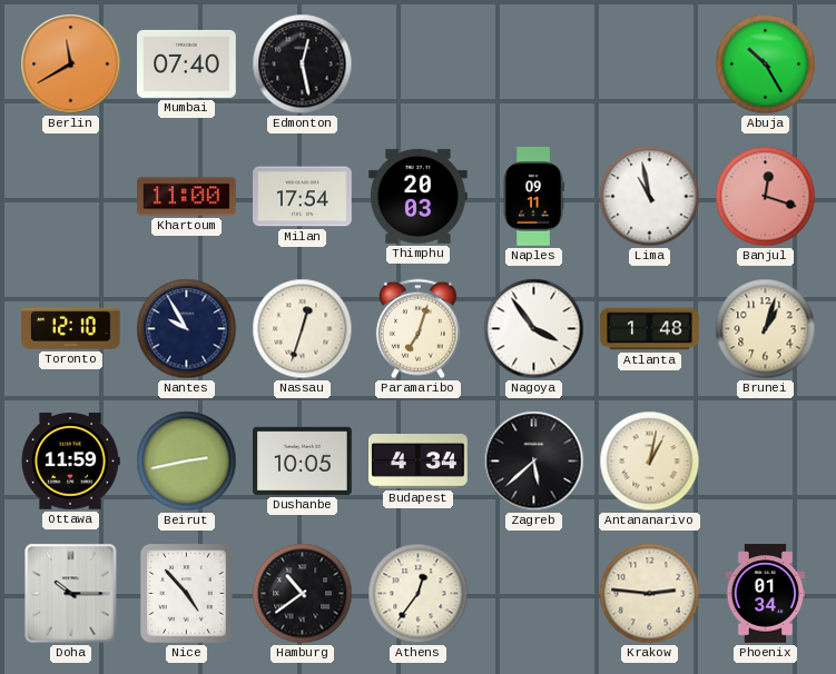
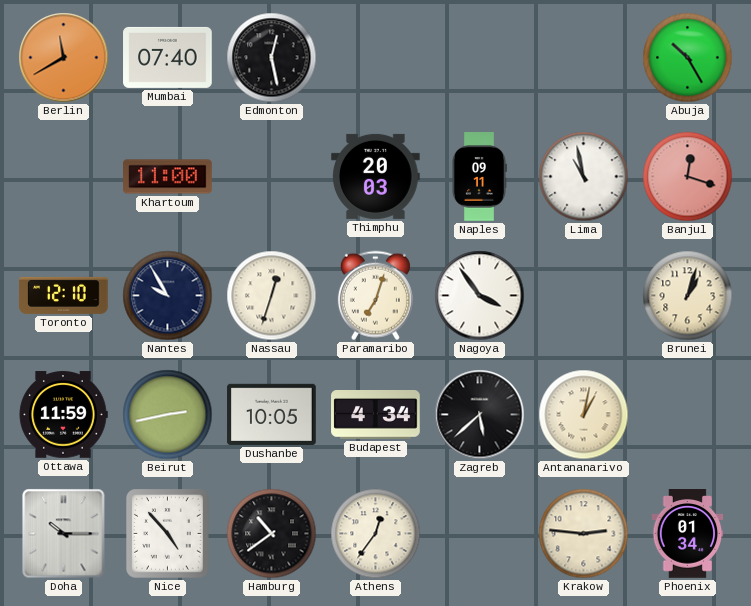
Milan: 17:54 -> none
Atlanta: 1:48 -> none
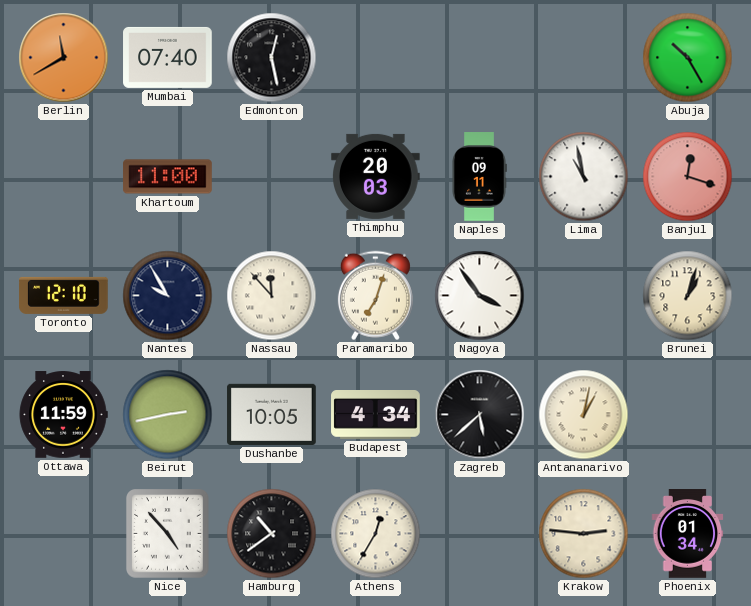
Nassau: 12:33 -> 11:53
Doha: 10:15 -> none
Athens: 12:36 -> 12:35
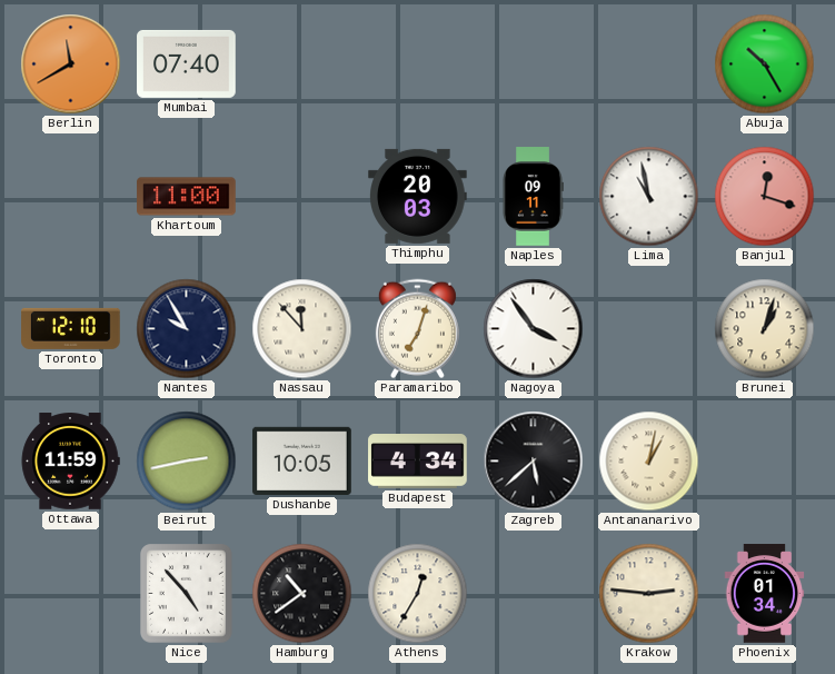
Edmonton: 12:28 -> none
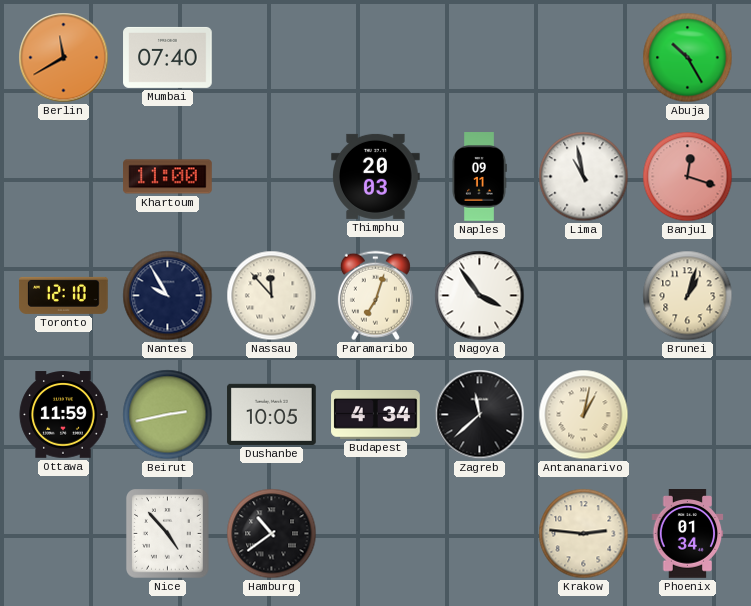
Zagreb: 5:38 -> 11:38
Athens: 12:35 -> none
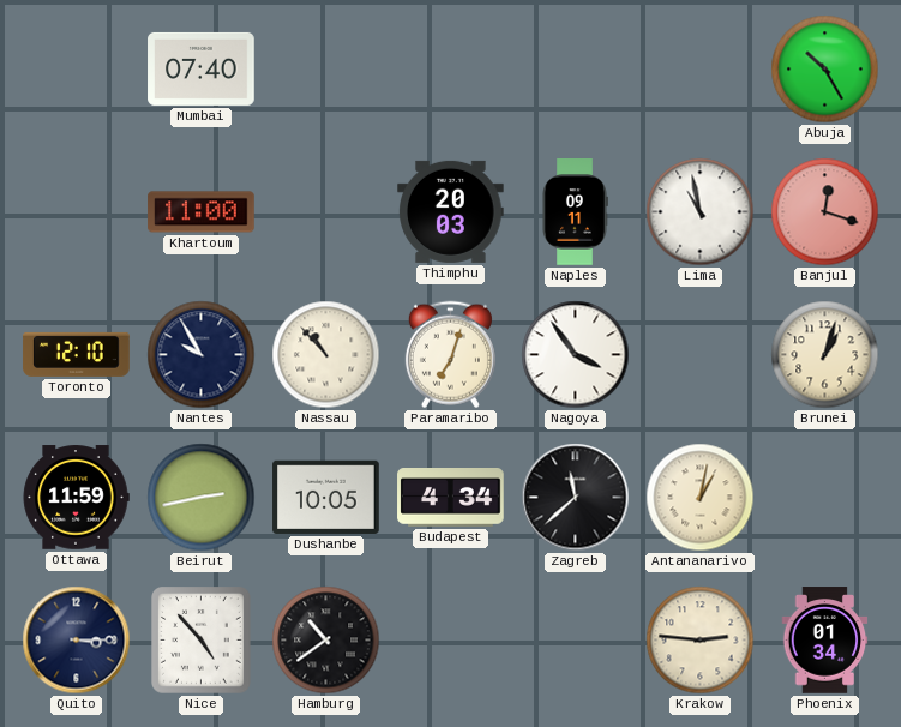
Berlin: 11:40 -> none
Nassau: 11:53 -> 10:53
Quito: none -> 3:15
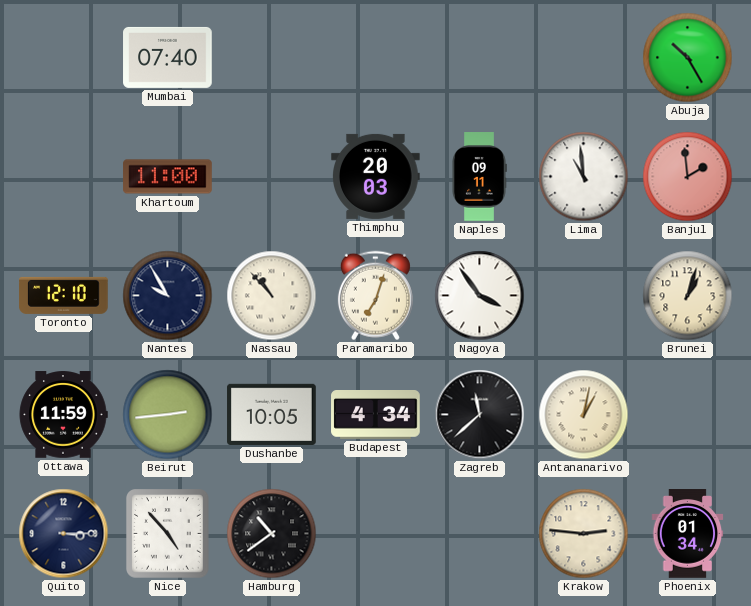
Lima: 10:58 -> 10:59
Banjul: 12:18 -> 1:59
Beirut: 2:43 -> 2:44
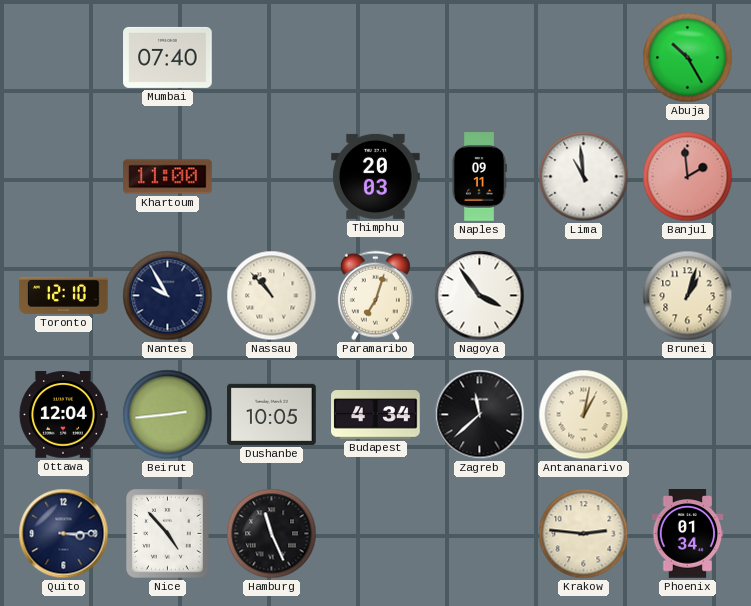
Ottawa: 11:59 -> 12:04
Hamburg: 10:39 -> 11:26
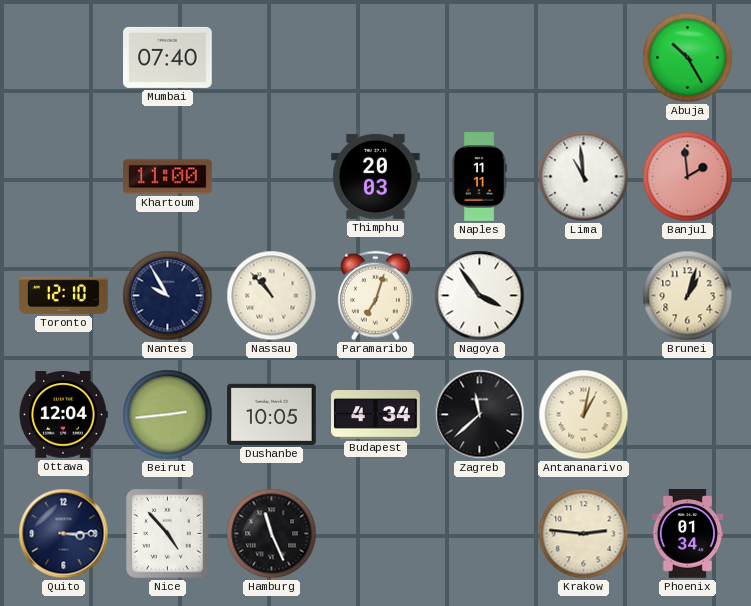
Naples: 09:11 -> 11:11
